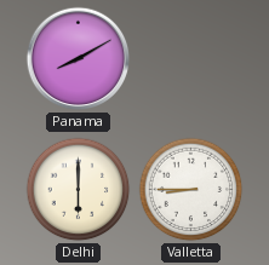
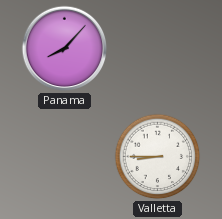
Panama: 8:10 -> 8:07
Delhi: 6:00 -> none
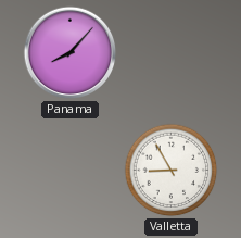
Valletta: 8:45 -> 8:55
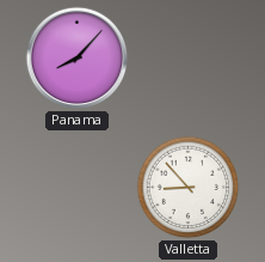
Valletta: 8:55 -> 8:53
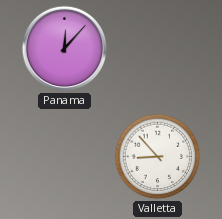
Panama: 8:07 -> 12:07
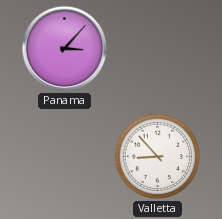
Panama: 12:07 -> 3:07
